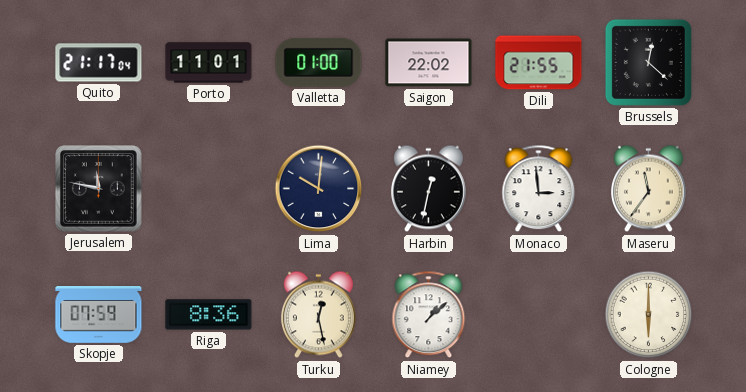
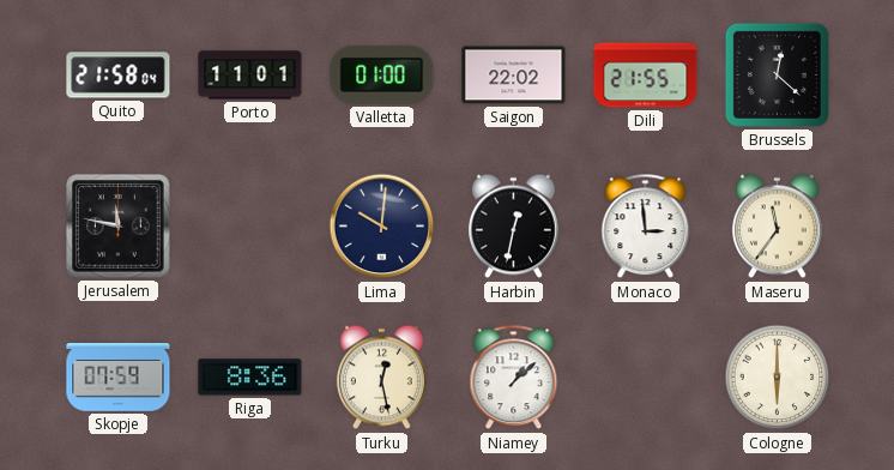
Quito: 21:17 -> 21:58
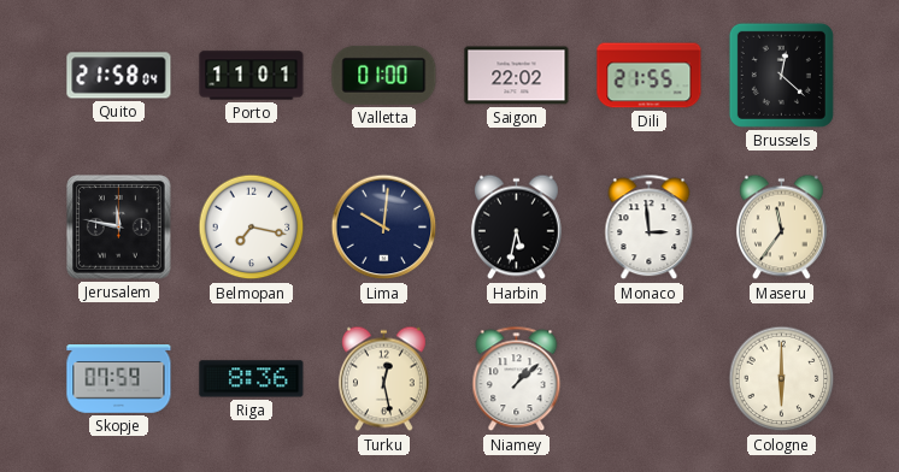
Belmopan: none -> 7:17
Harbin: 12:32 -> 5:32
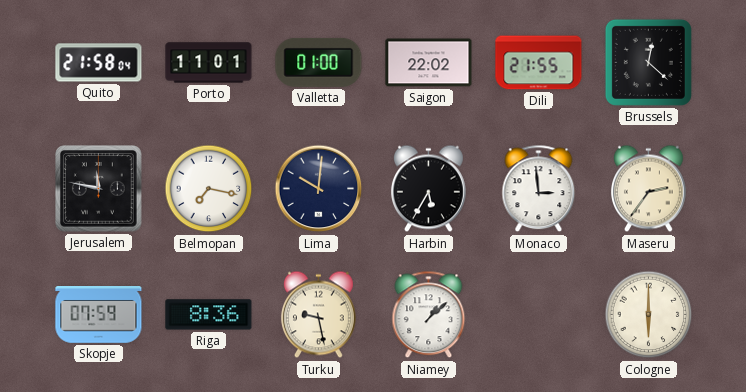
Harbin: 5:32 -> 5:35
Maseru: 11:36 -> 2:36
Turku: 12:28 -> 9:28
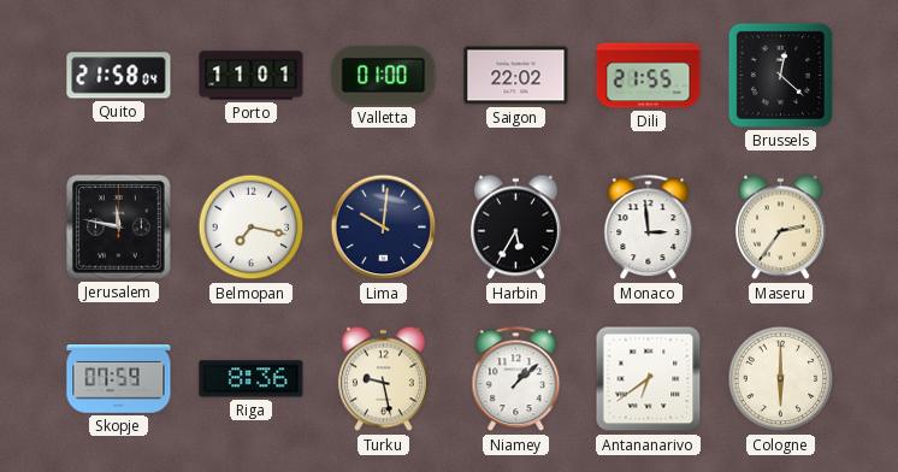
Antananarivo: none -> 6:39
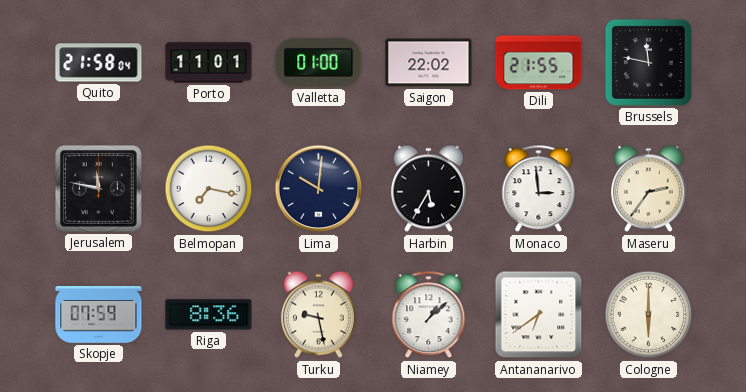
Brussels: 12:22 -> 11:47
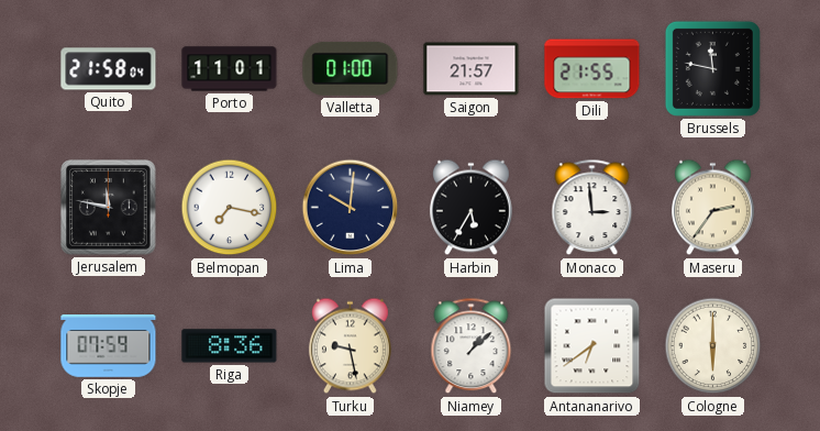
Saigon: 22:02 -> 21:57
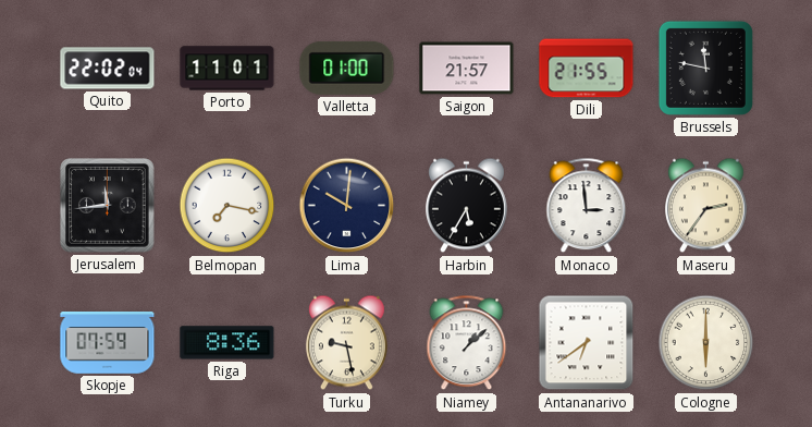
Quito: 21:58 -> 22:02
Jerusalem: 11:47 -> 11:44
